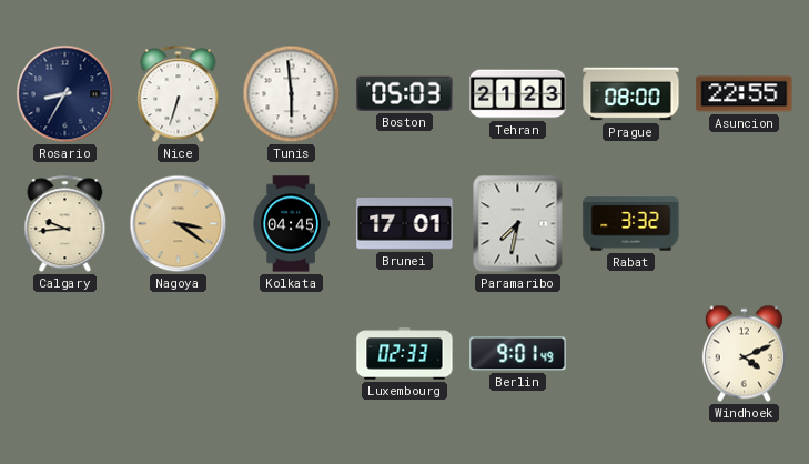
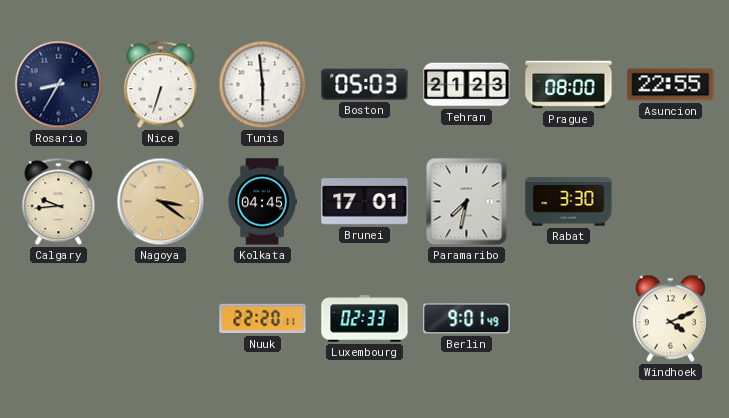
Rabat: 3:32 -> 3:30
Nuuk: none -> 22:20
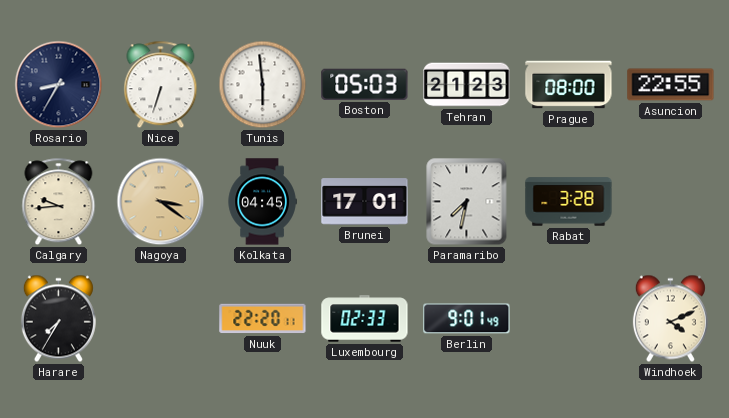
Rabat: 3:30 -> 3:28
Harare: none -> 7:35
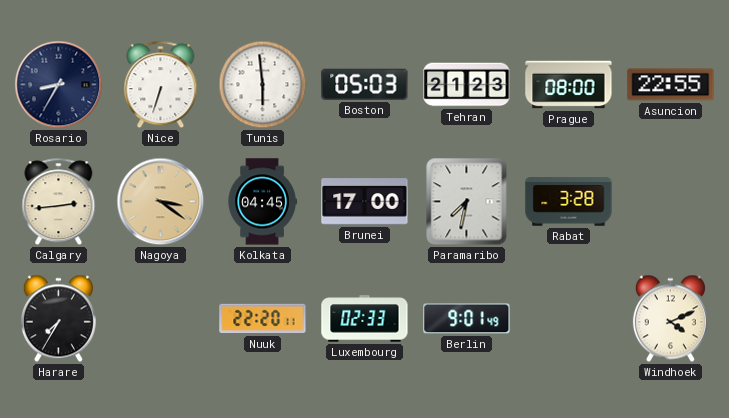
Calgary: 9:44 -> 2:44
Brunei: 17:01 -> 17:00
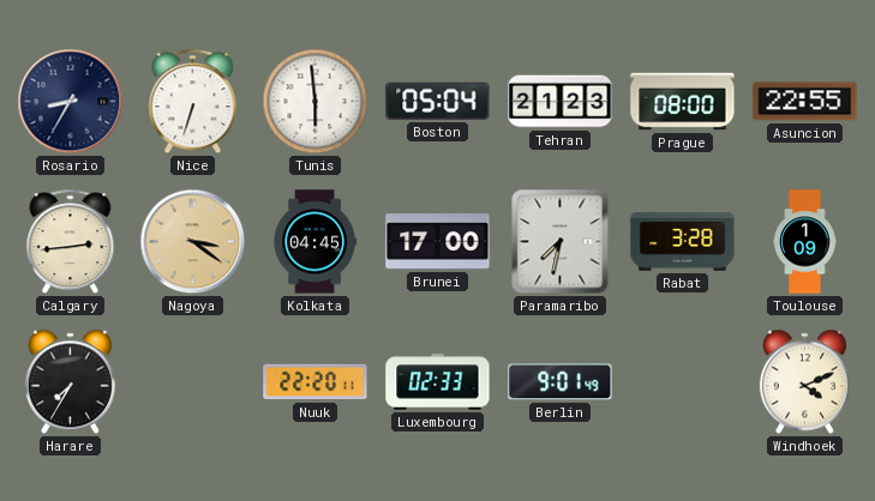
Boston: 05:03 -> 05:04
Toulouse: none -> 1:09
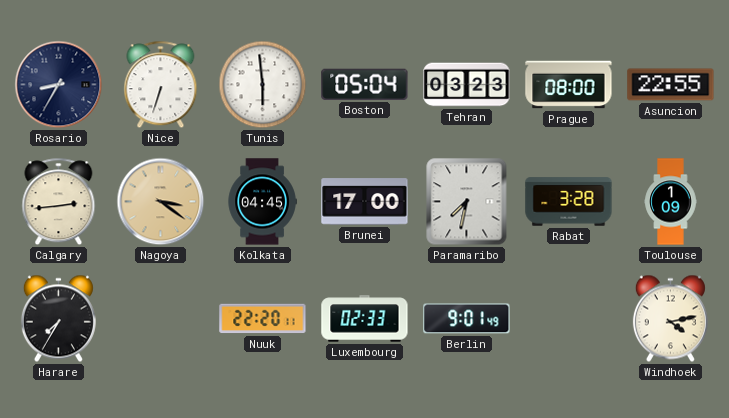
Tehran: 21:23 -> 03:23
Windhoek: 4:11 -> 4:13
